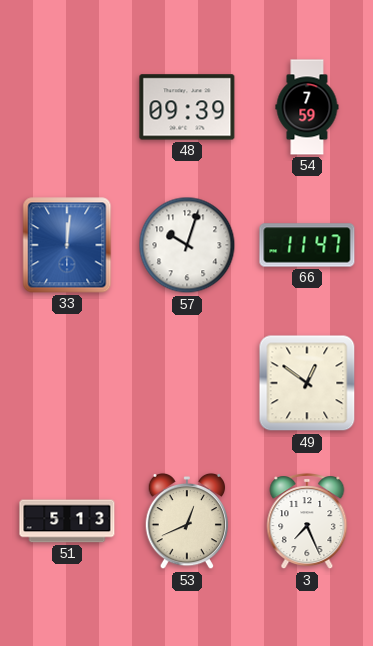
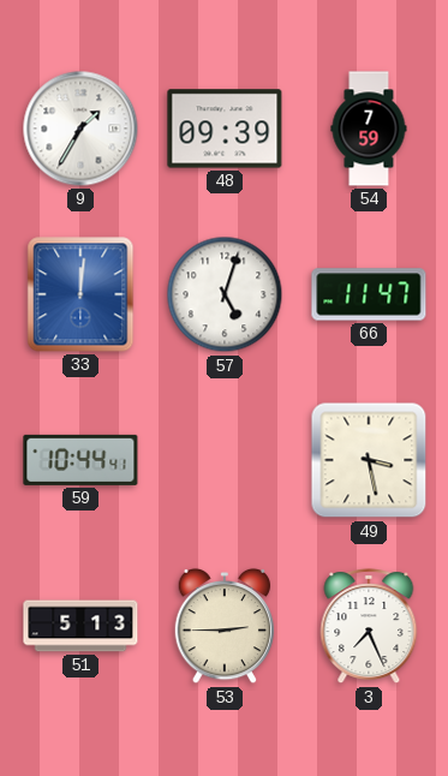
9: none -> 1:35
57: 10:03 -> 5:03
59: none -> 10:44
49: 12:51 -> 3:28
53: 12:41 -> 2:45
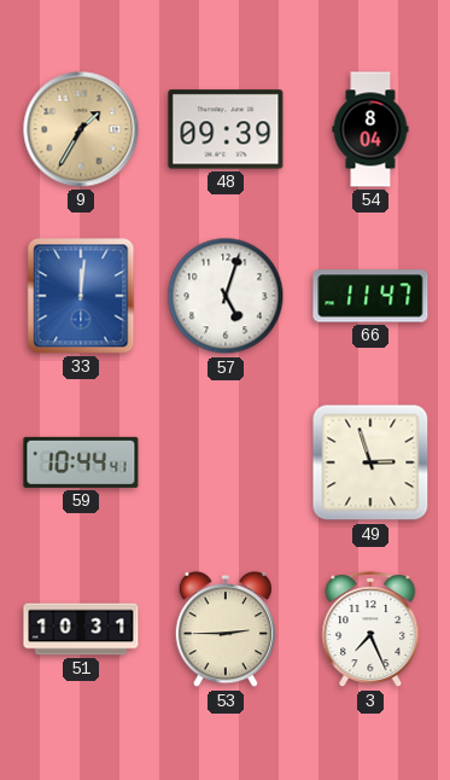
9 dial: white -> champagne
54: 7:59 -> 8:04
49: 3:28 -> 2:57
51: 5:13 -> 10:31
